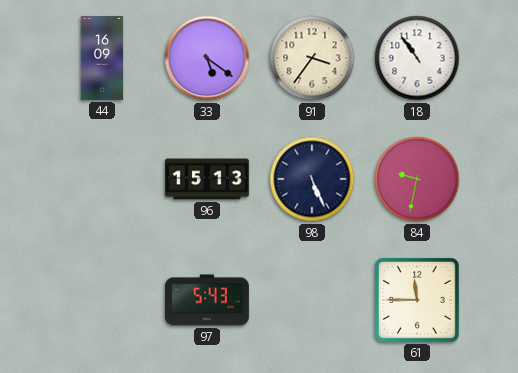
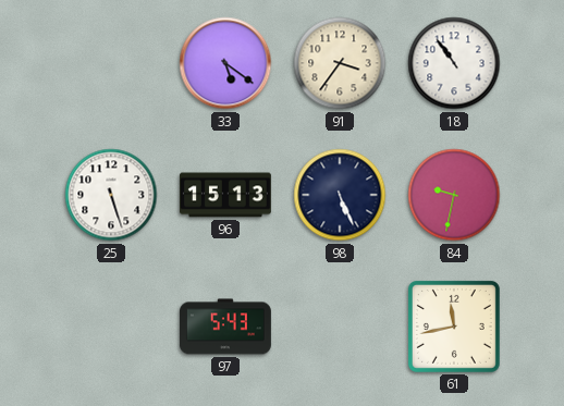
44: 16:09 -> none
25: none -> 5:27
61: 11:45 -> 11:43
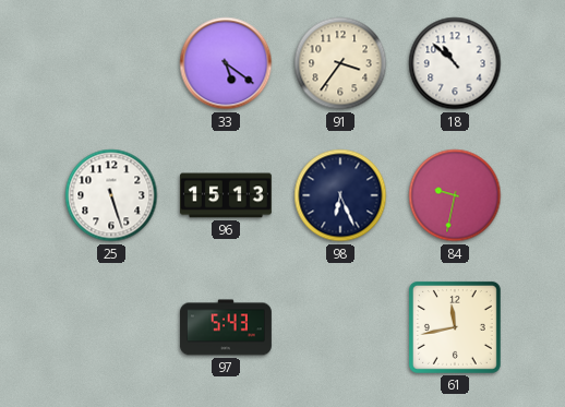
18: 10:54 -> 10:52
98: 5:26 -> 6:26
